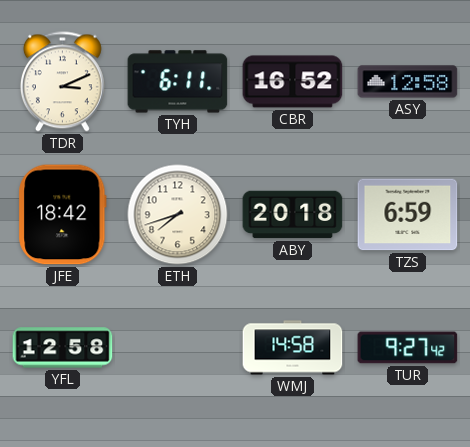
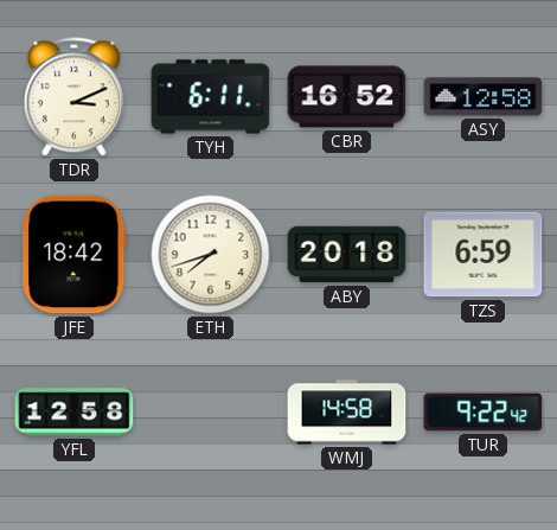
TUR: 9:27 -> 9:22
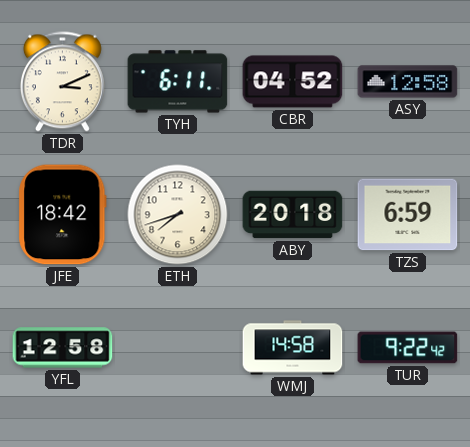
CBR: 16:52 -> 04:52
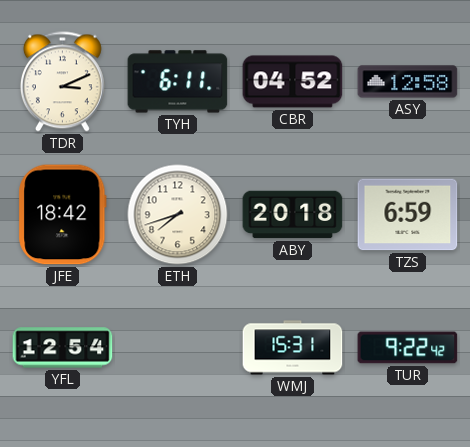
YFL: 12:58 -> 12:54
WMJ: 14:58 -> 15:31
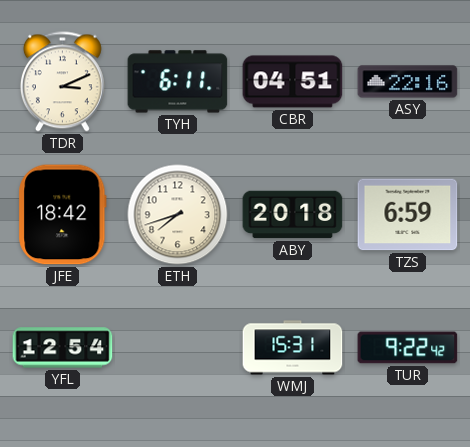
CBR: 04:52 -> 04:51
ASY: 12:58 -> 22:16
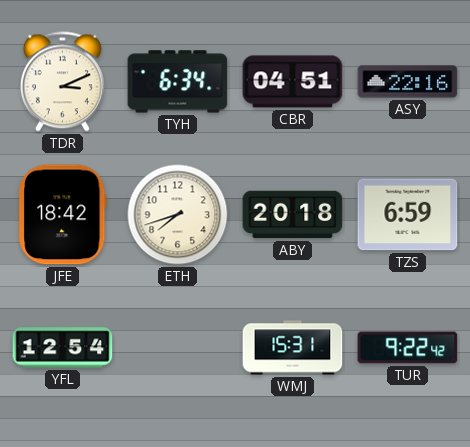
TYH: 6:11 -> 6:34
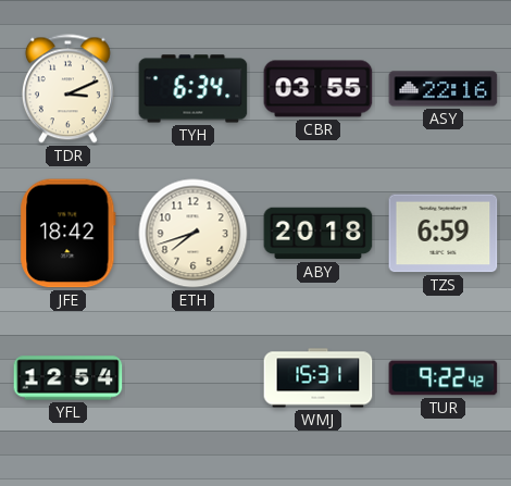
CBR: 04:51 -> 03:55
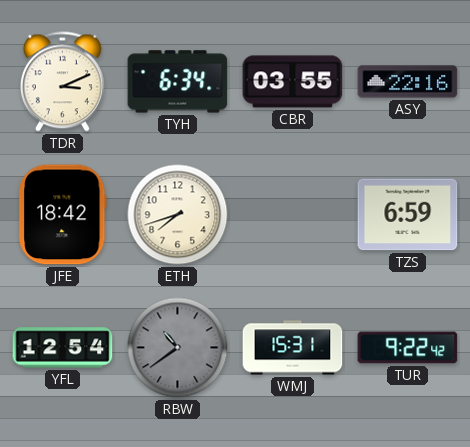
ABY: 20:18 -> none
RBW: none -> 10:39
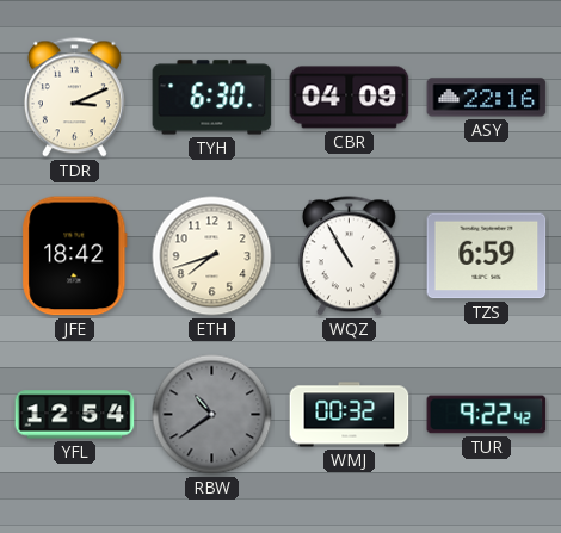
TYH: 6:34 -> 6:30
CBR: 03:55 -> 04:09
WQZ: none -> 10:55
WMJ: 15:31 -> 00:32
